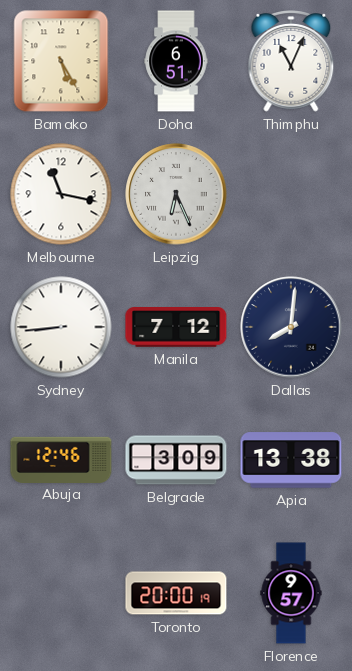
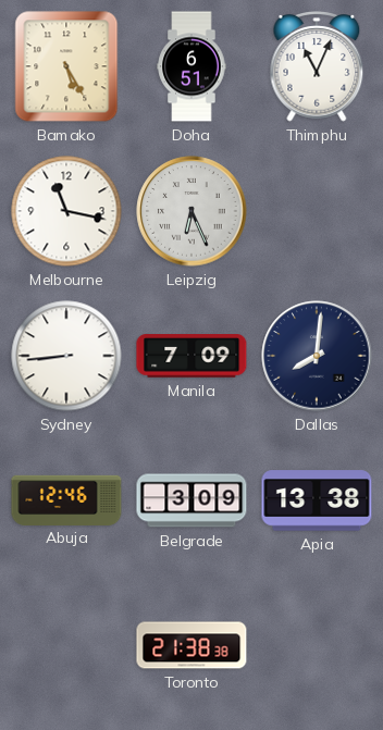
Manila: 7:12 -> 7:09
Toronto: 20:00 -> 21:38
Florence: 9:57 -> none
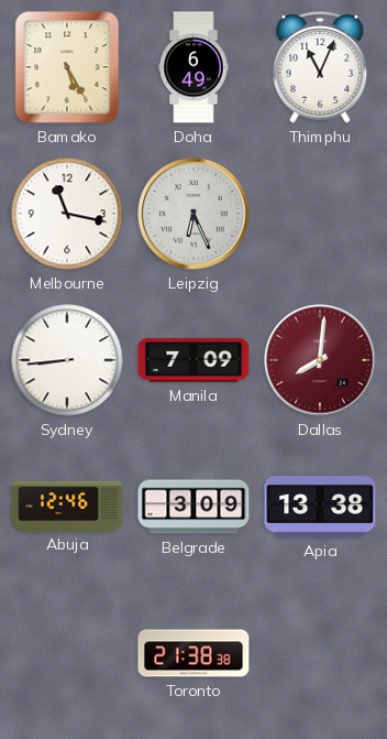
Doha: 6:51 -> 6:49
Dallas dial: navy -> burgundy
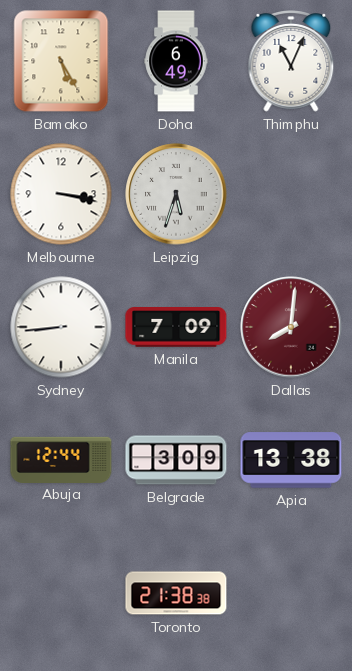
Melbourne: 11:17 -> 3:17
Leipzig: 6:26 -> 5:33
Abuja: 12:46 -> 12:44
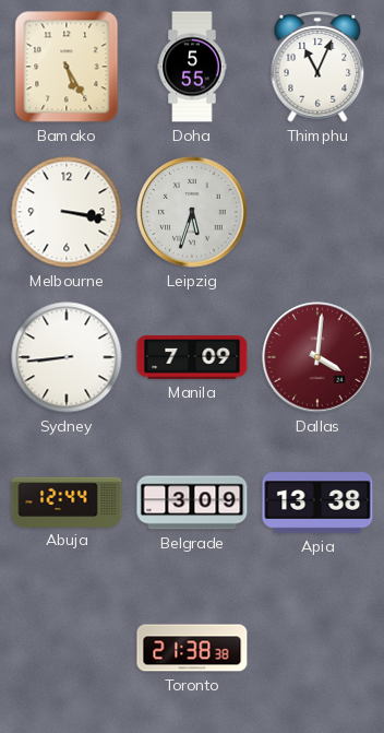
Doha: 6:49 -> 5:55
Dallas: 8:01 -> 4:01
